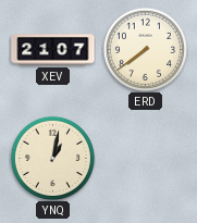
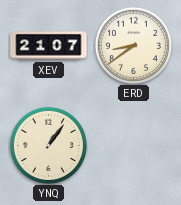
ERD: 7:39 -> 8:39
YNQ: 1:02 -> 1:06
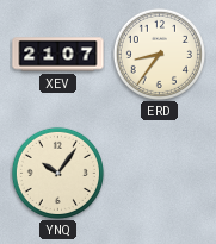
ERD: 8:39 -> 8:36
YNQ: 1:06 -> 10:06
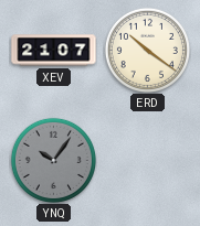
ERD: 8:36 -> 10:21
YNQ dial: cream -> grey
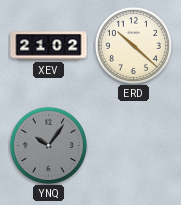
XEV: 21:07 -> 21:02
ERD: 10:21 -> 10:22
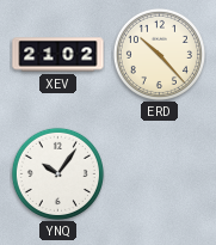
ERD: 10:22 -> 10:23
YNQ dial: grey -> white
